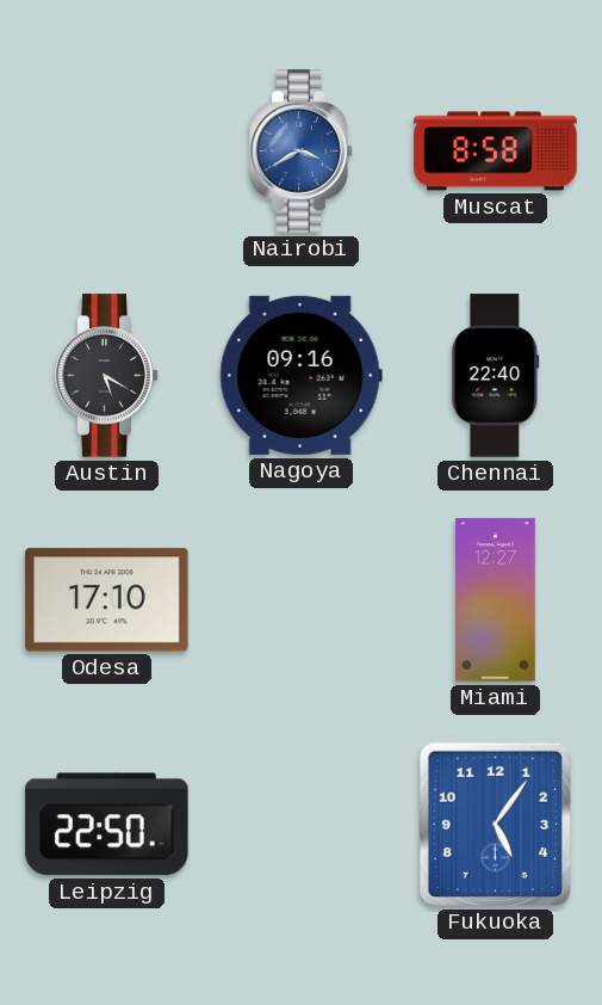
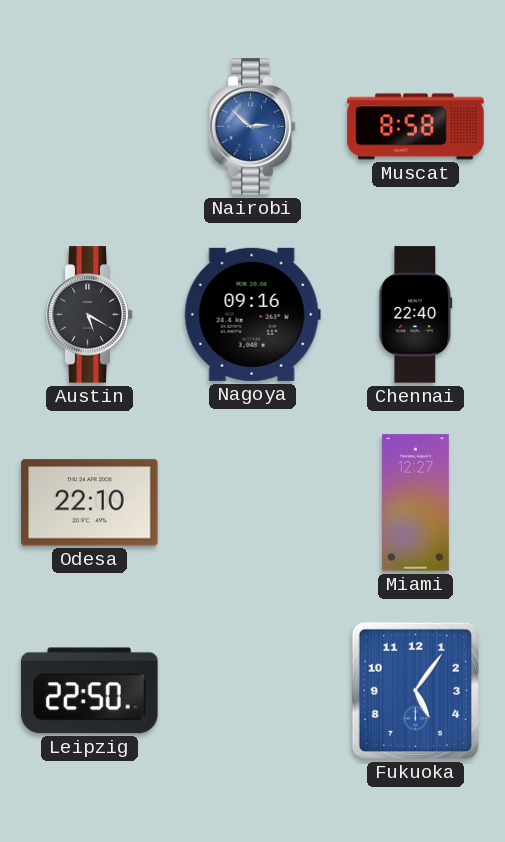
Nairobi: 3:40 -> 2:52
Odesa: 17:10 -> 22:10
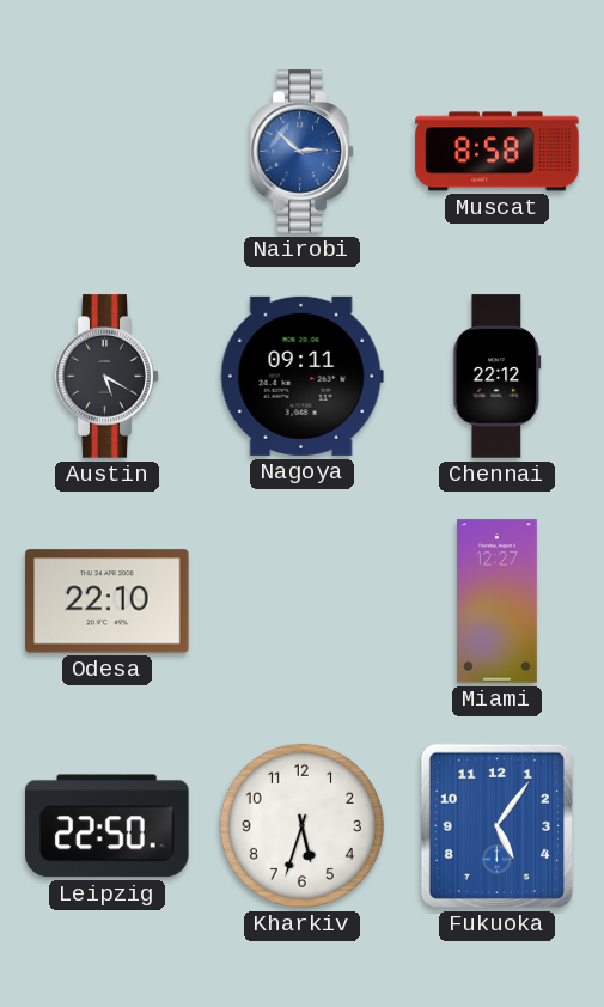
Nagoya: 09:16 -> 09:11
Chennai: 22:40 -> 22:12
Kharkiv: none -> 5:33
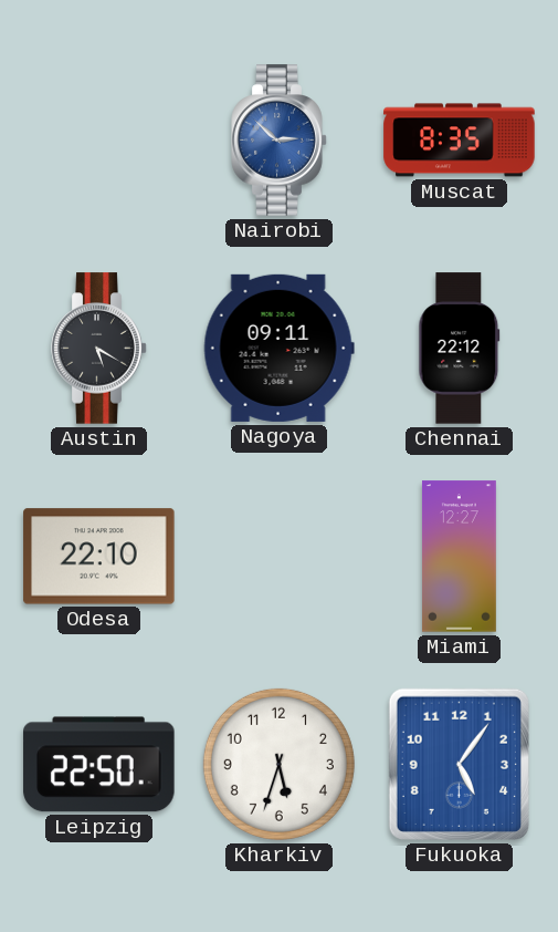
Muscat: 8:58 -> 8:35
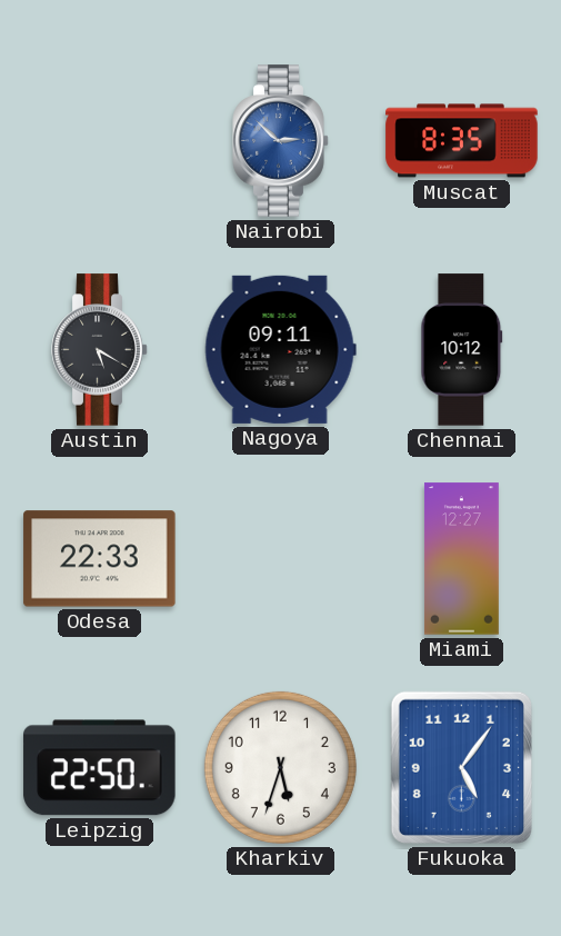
Chennai: 22:12 -> 10:12
Odesa: 22:10 -> 22:33
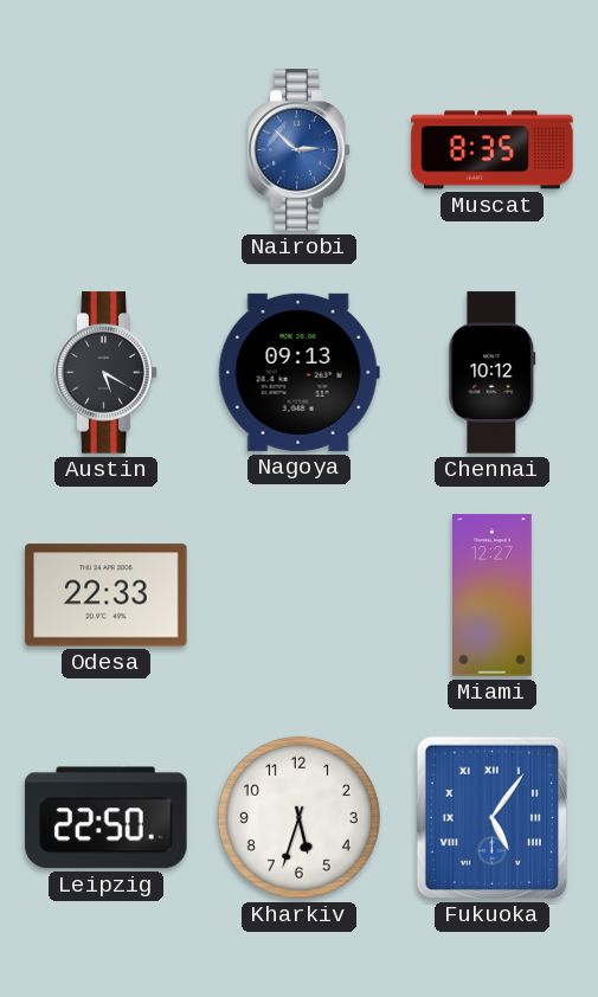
Nagoya: 09:11 -> 09:13
Fukuoka numerals: Arabic -> Roman
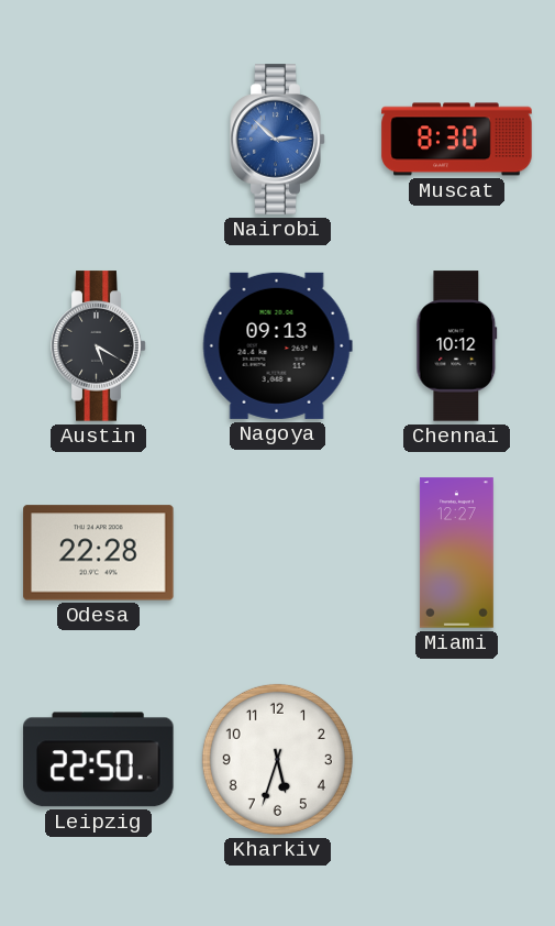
Muscat: 8:35 -> 8:30
Odesa: 22:33 -> 22:28
Fukuoka: 5:06 -> none
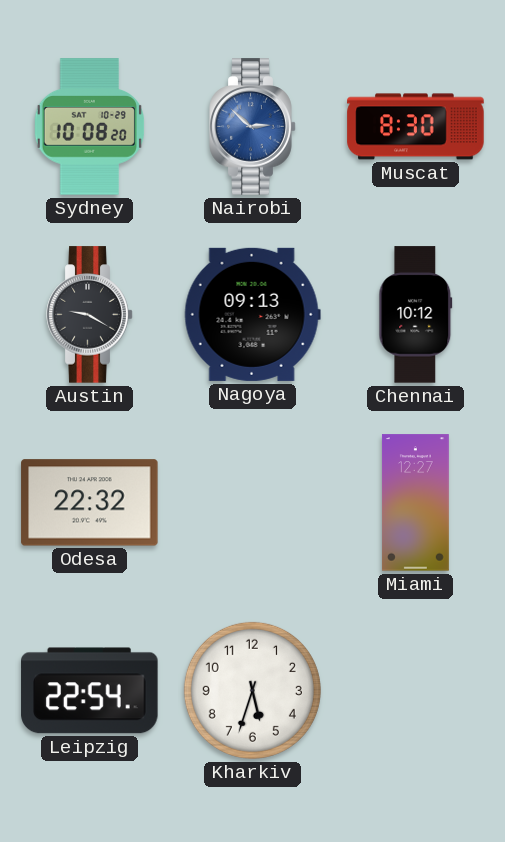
Sydney: none -> 10:08
Austin: 5:20 -> 9:20
Odesa: 22:28 -> 22:32
Leipzig: 22:50 -> 22:54
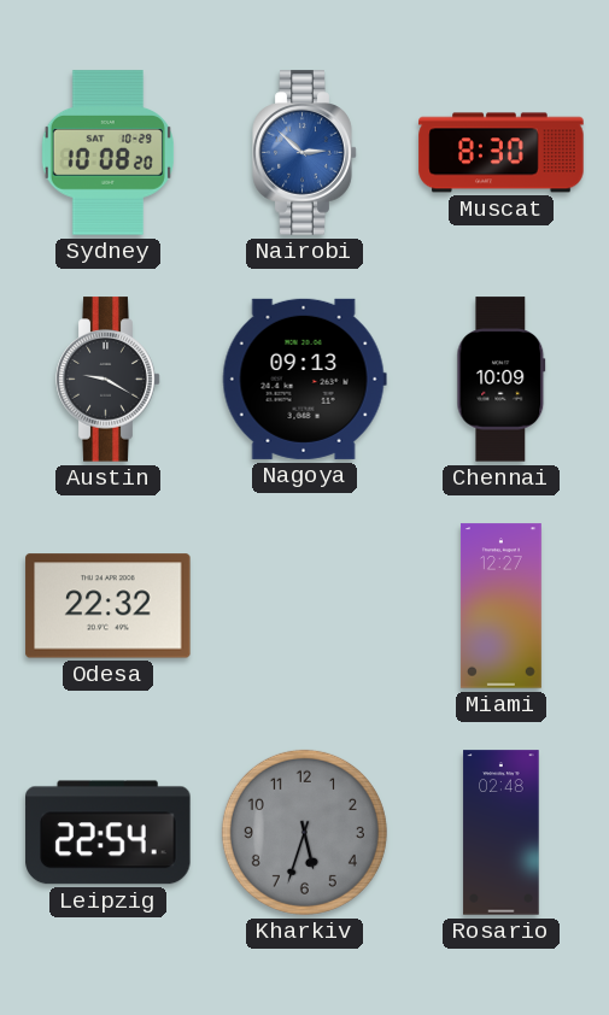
Chennai: 10:12 -> 10:09
Kharkiv dial: white -> grey
Rosario: none -> 02:48
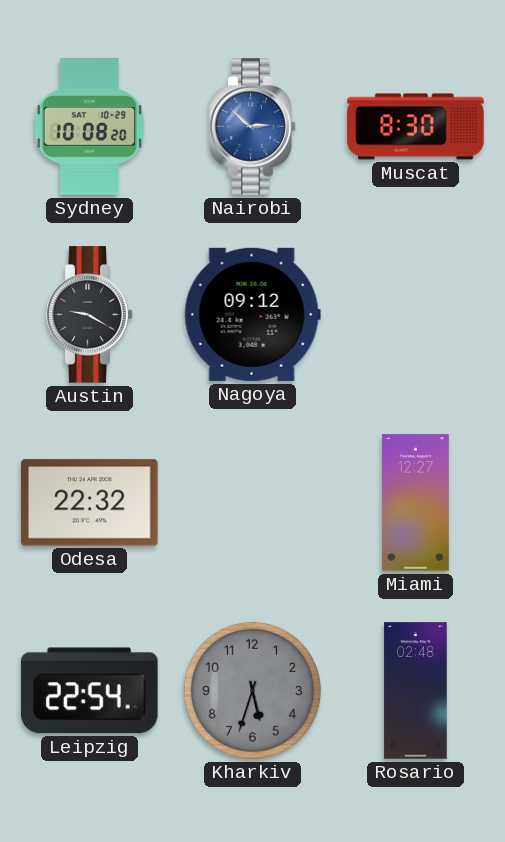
Nagoya: 09:13 -> 09:12
Chennai: 10:09 -> none
